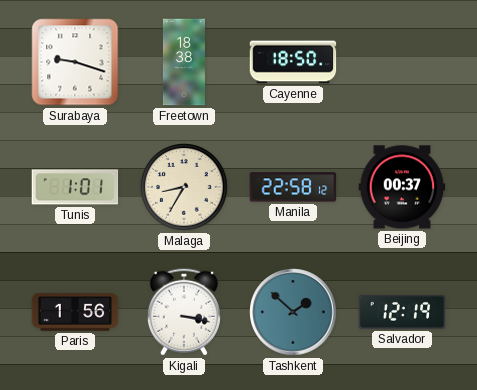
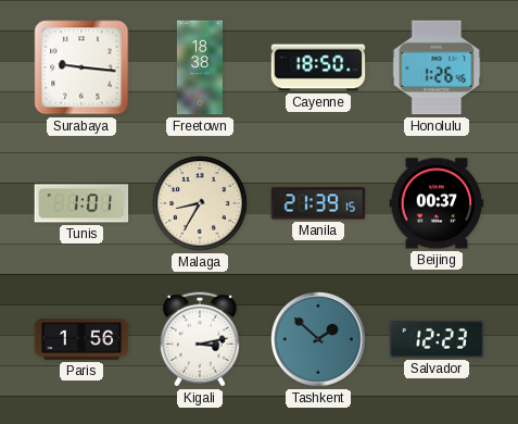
Surabaya: 9:18 -> 9:16
Honolulu: none -> 1:26
Manila: 22:58 -> 21:39
Kigali: 3:17 -> 3:13
Salvador: 12:19 -> 12:23
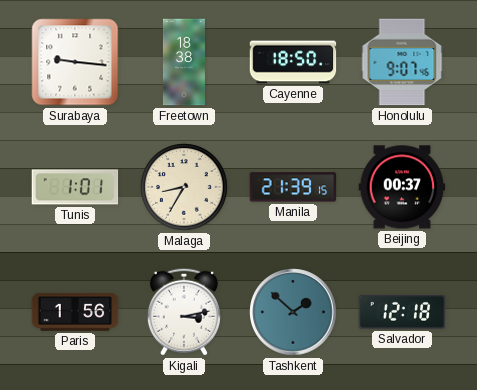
Honolulu: 1:26 -> 9:07
Salvador: 12:23 -> 12:18
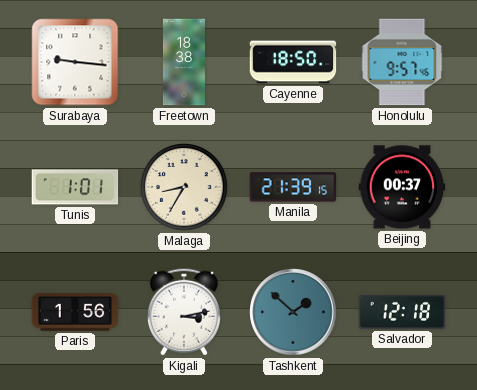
Honolulu: 9:07 -> 9:57
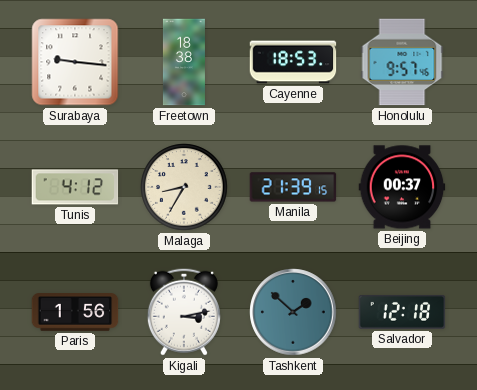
Cayenne: 18:50 -> 18:53
Tunis: 1:01 -> 4:12
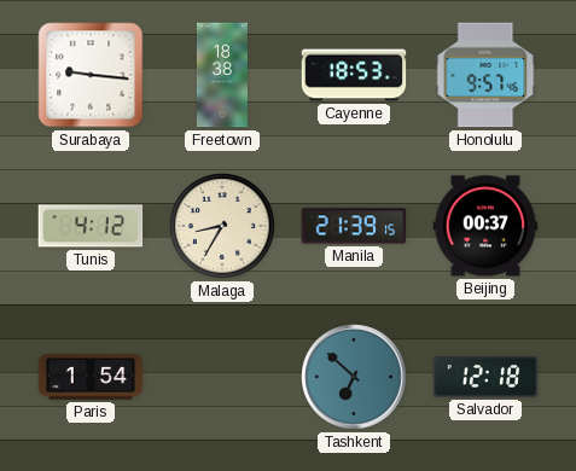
Paris: 1:56 -> 1:54
Kigali: 3:13 -> none
Tashkent: 1:52 -> 6:52
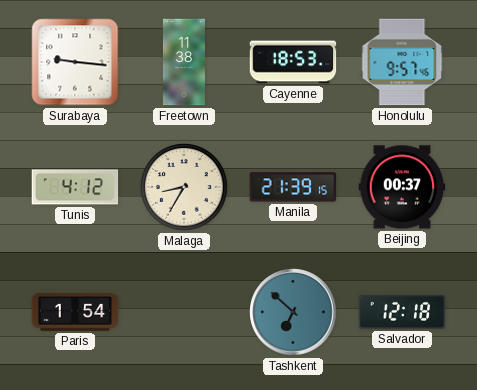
Freetown: 18:38 -> 11:38
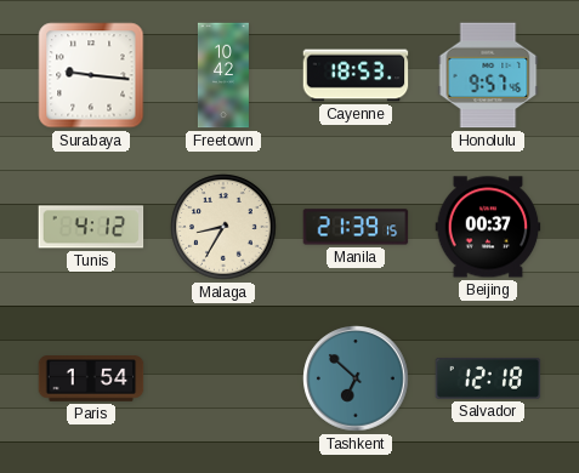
Freetown: 11:38 -> 10:42
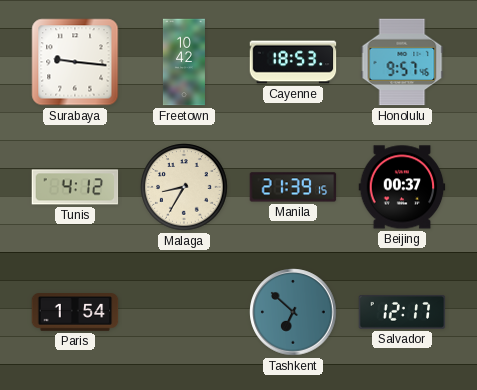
Salvador: 12:18 -> 12:17
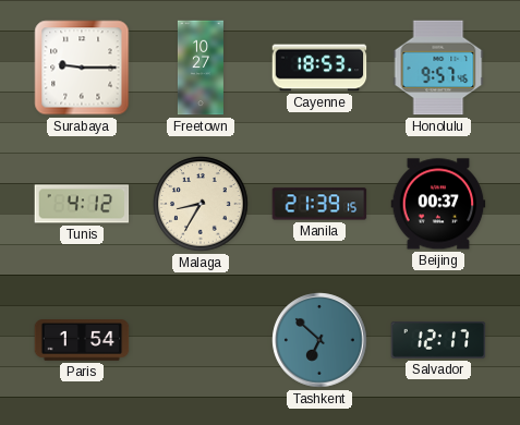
Surabaya: 9:16 -> 9:15
Freetown: 10:42 -> 10:27
